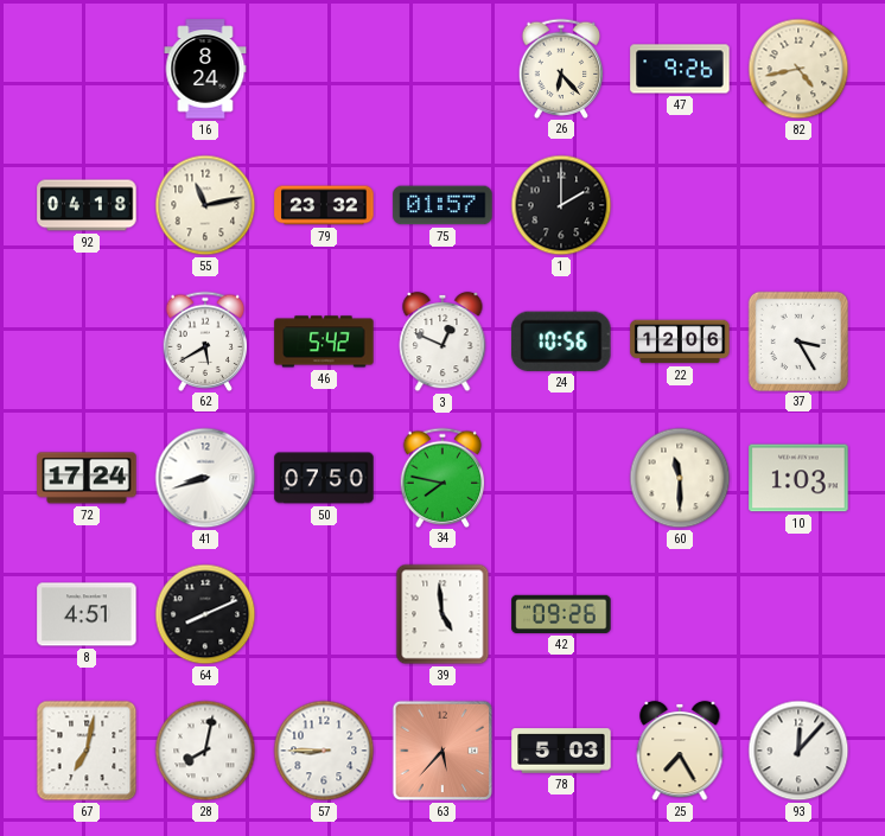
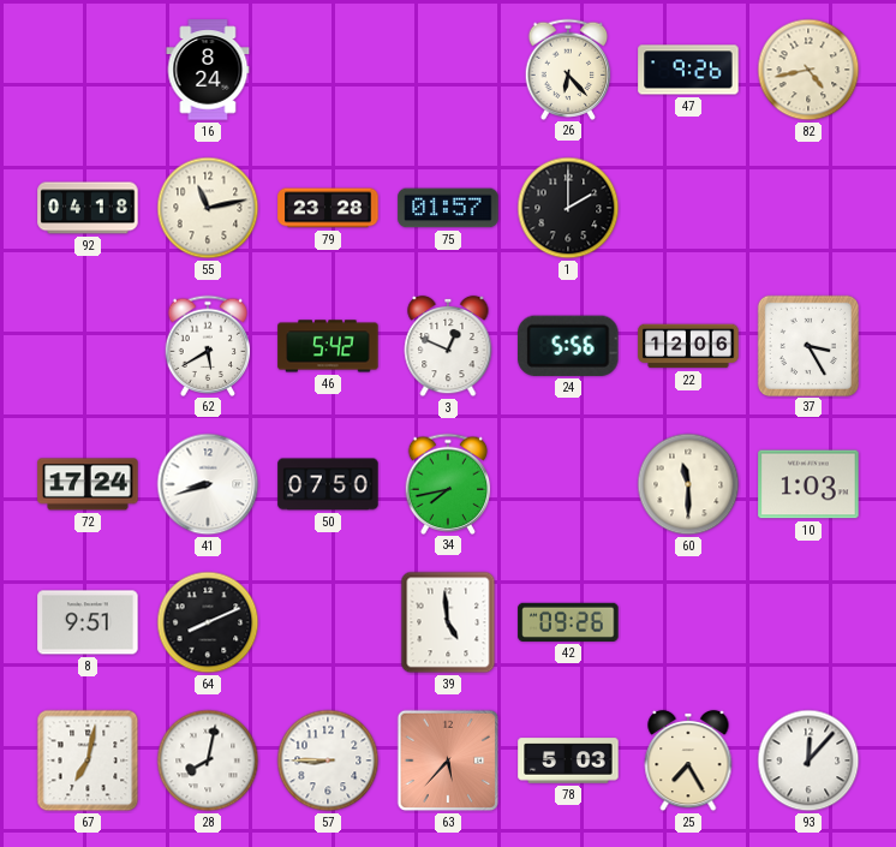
79: 23:32 -> 23:28
24: 10:56 -> 5:56
34: 7:47 -> 7:43
8: 4:51 -> 9:51
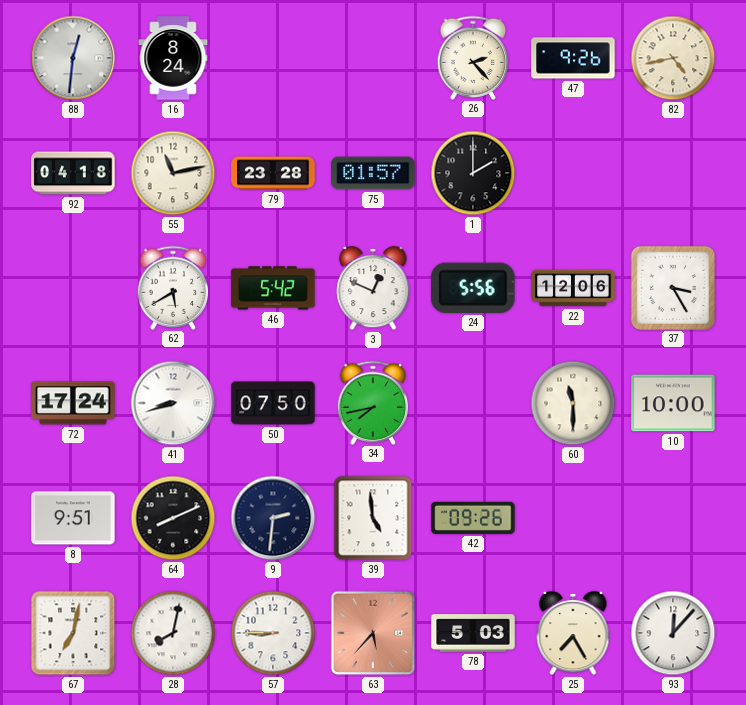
88: none -> 12:31
26: 6:23 -> 2:23
10: 1:03 -> 10:00
9: none -> 2:31
